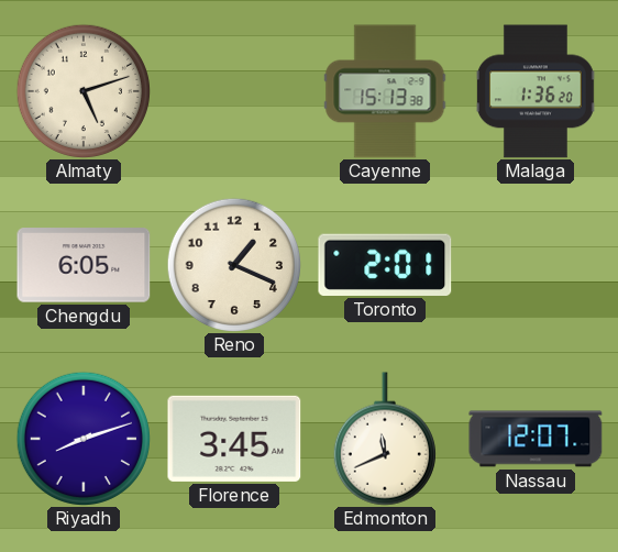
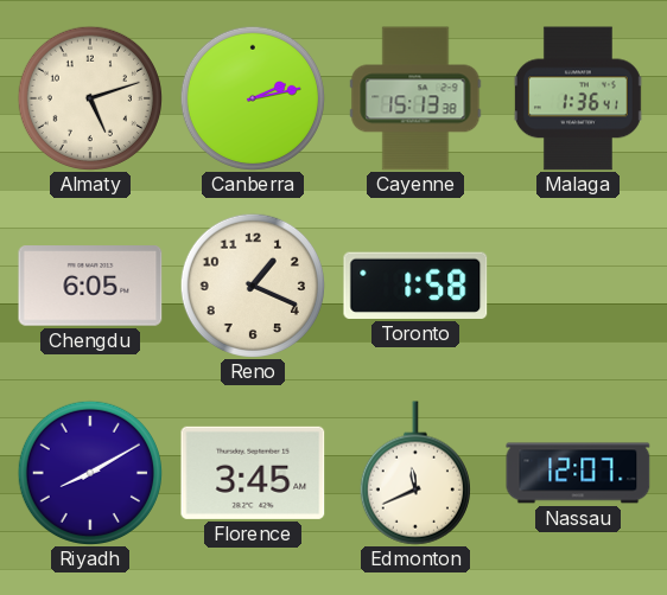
Canberra: none -> 2:13
Malaga: 1:36:20 -> 1:36:41
Toronto: 2:01 -> 1:58
Riyadh: 8:12 -> 8:10
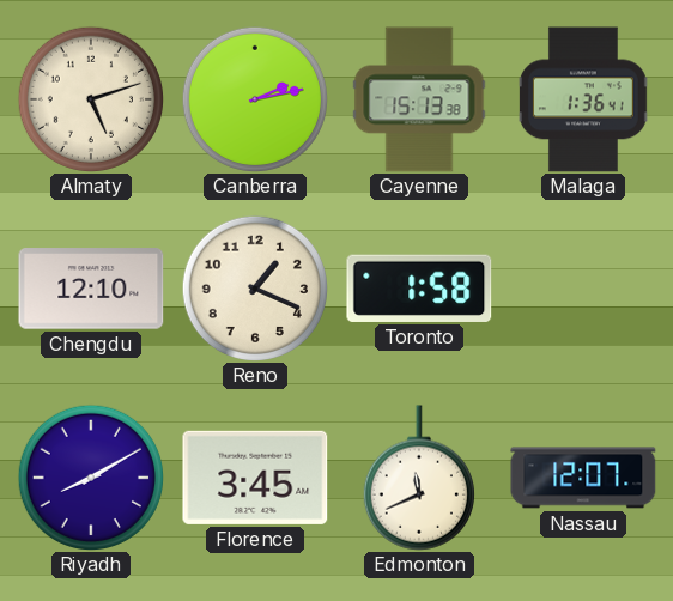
Chengdu: 6:05 -> 12:10
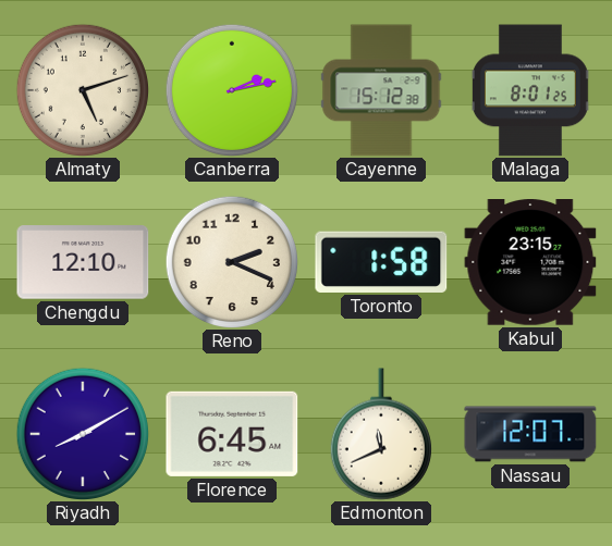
Cayenne: 15:13 -> 15:12
Malaga: 1:36 -> 8:01
Reno: 1:19 -> 2:19
Kabul: none -> 23:15
Florence: 3:45 -> 6:45
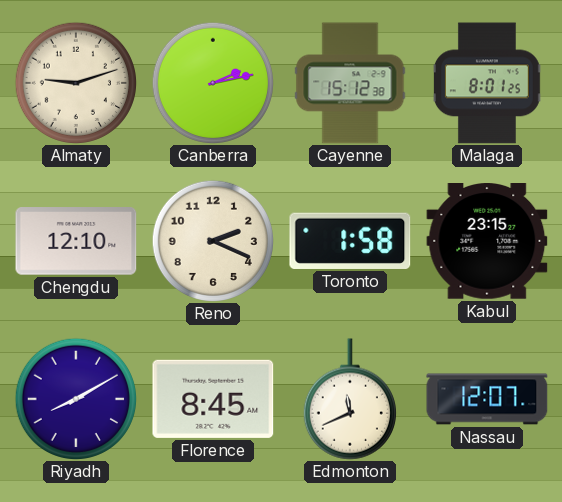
Almaty: 5:12 -> 9:12
Florence: 6:45 -> 8:45
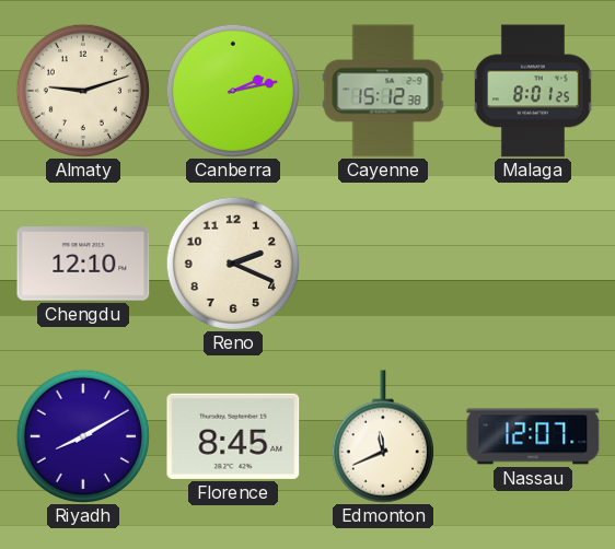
Toronto: 1:58 -> none
Kabul: 23:15 -> none
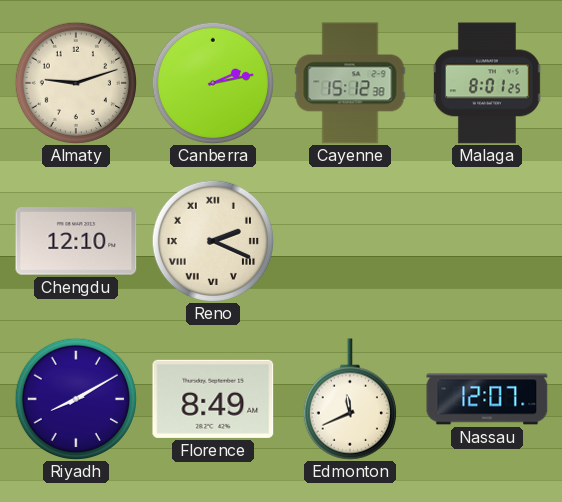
Reno numerals: Arabic -> Roman
Florence: 8:45 -> 8:49
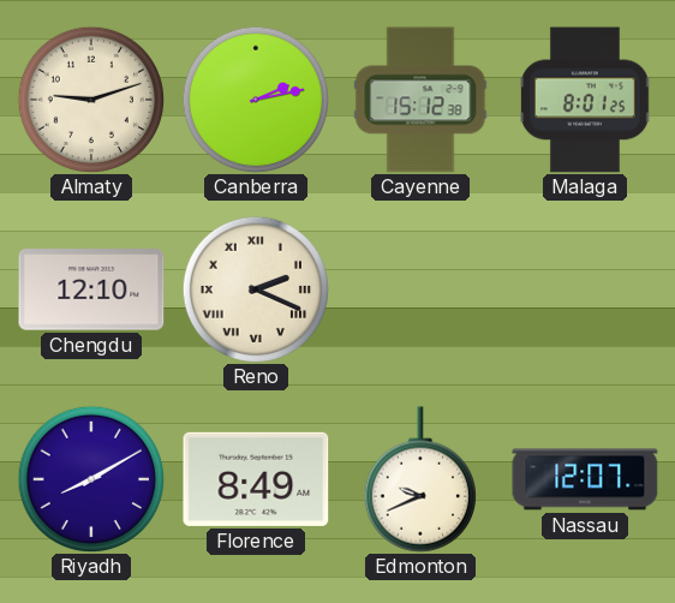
Edmonton: 11:41 -> 9:41
